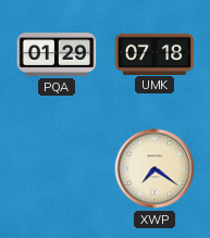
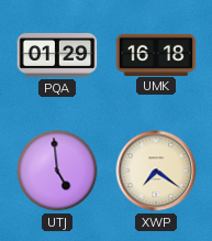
UMK: 07:18 -> 16:18
UTJ: none -> 4:59
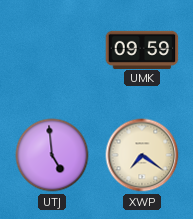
PQA: 01:29 -> none
UMK: 16:18 -> 09:59
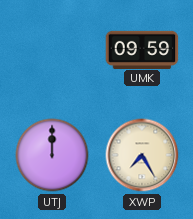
UTJ: 4:59 -> 12:00
XWP: 7:21 -> 7:25
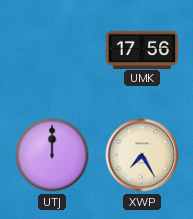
UMK: 09:59 -> 17:56
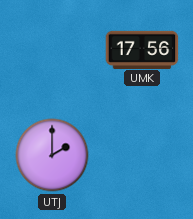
UTJ: 12:00 -> 2:00
XWP: 7:25 -> none
